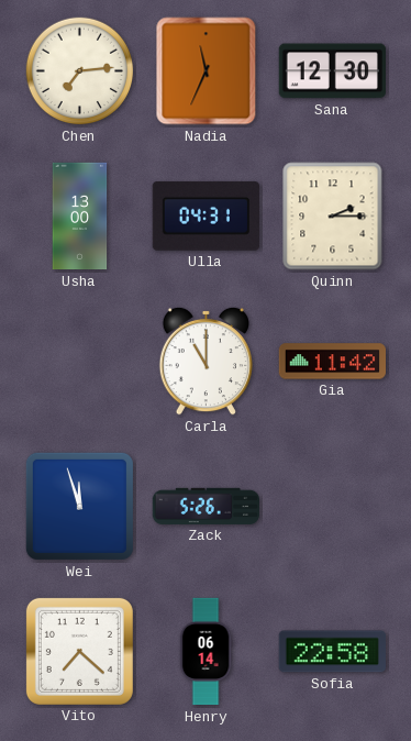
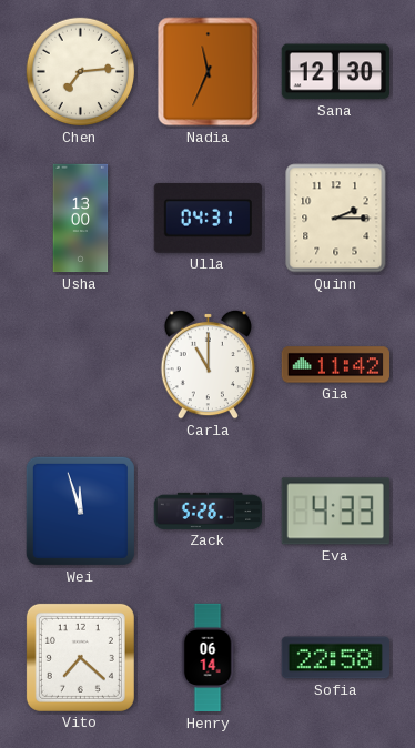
Eva: none -> 4:33
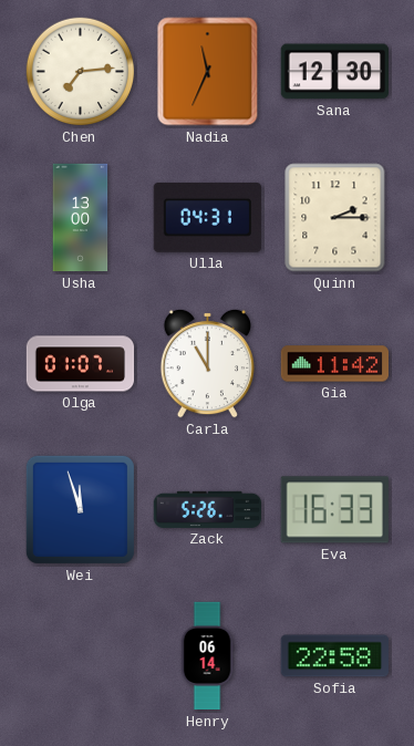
Olga: none -> 01:07
Eva: 4:33 -> 16:33
Vito: 7:22 -> none
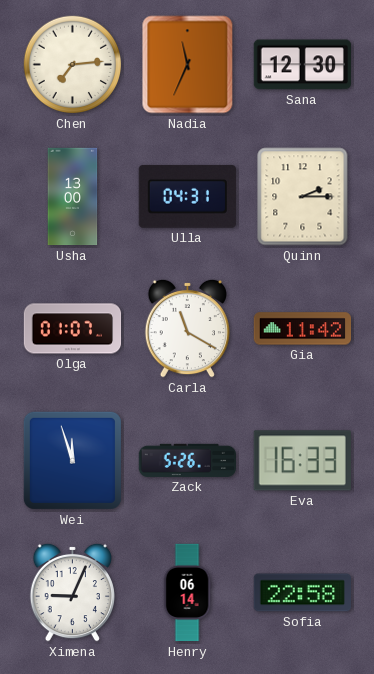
Carla: 11:00 -> 11:20
Ximena: none -> 9:04
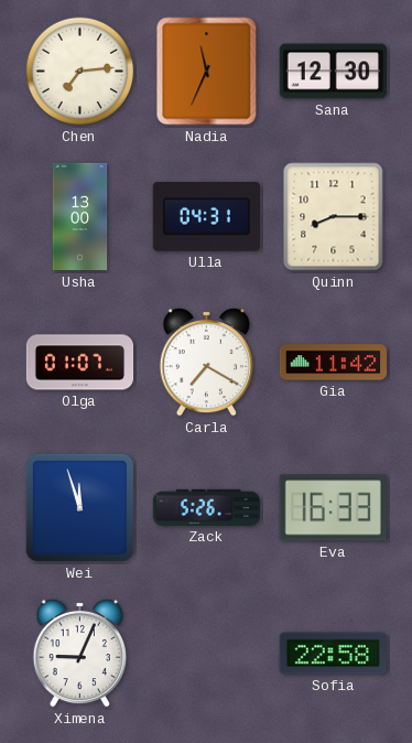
Quinn: 2:15 -> 8:15
Carla: 11:20 -> 7:20
Henry: 06:14 -> none
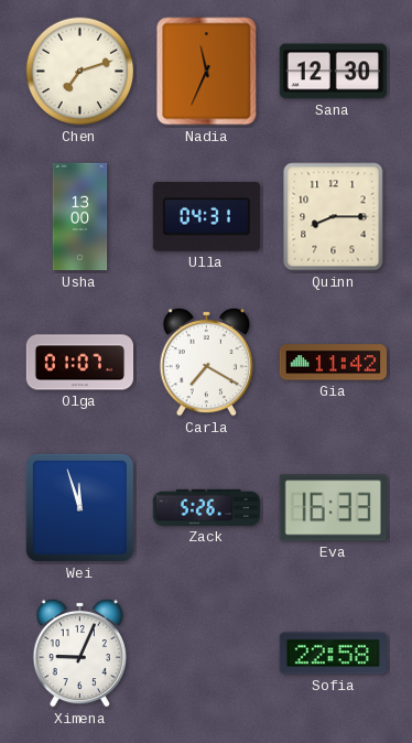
Chen: 7:14 -> 7:12
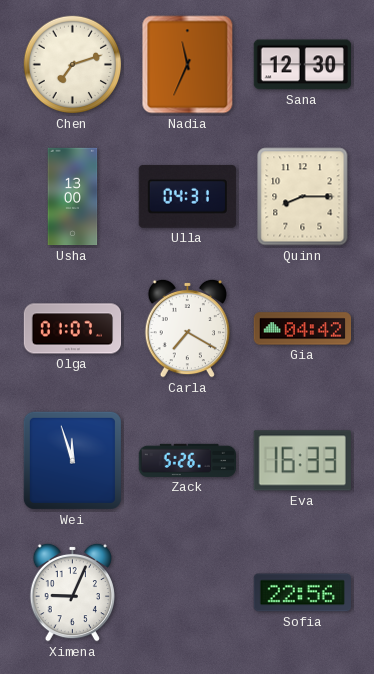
Gia: 11:42 -> 04:42
Sofia: 22:58 -> 22:56
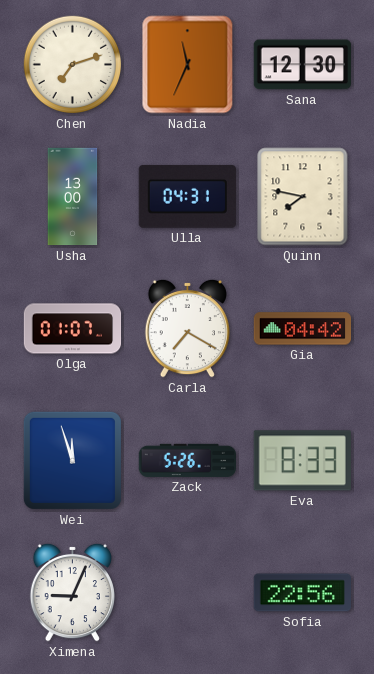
Quinn: 8:15 -> 7:47
Eva: 16:33 -> 8:33
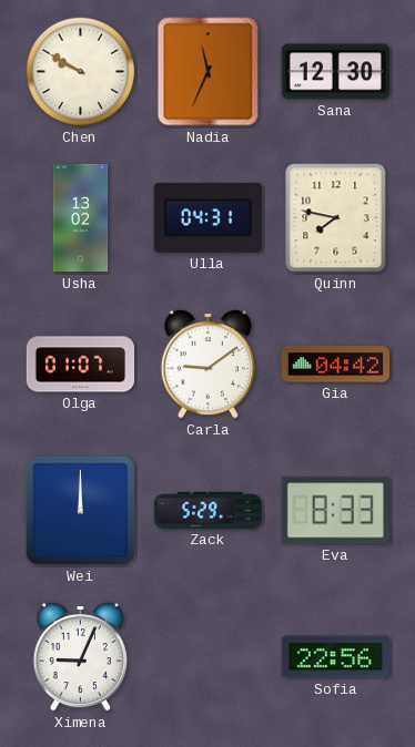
Chen: 7:12 -> 9:50
Usha: 13:00 -> 13:02
Carla: 7:20 -> 9:09
Wei: 11:57 -> 12:00
Zack: 5:26 -> 5:29
